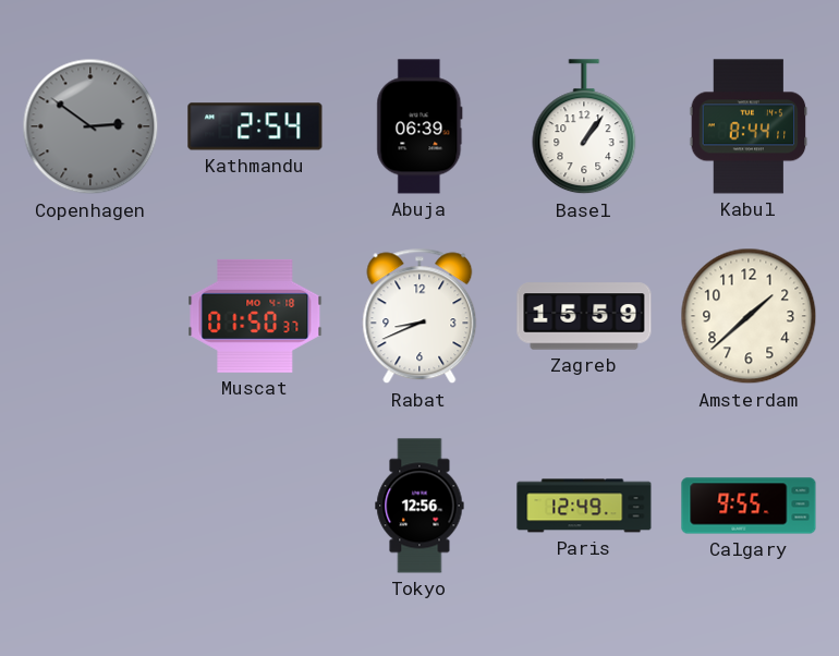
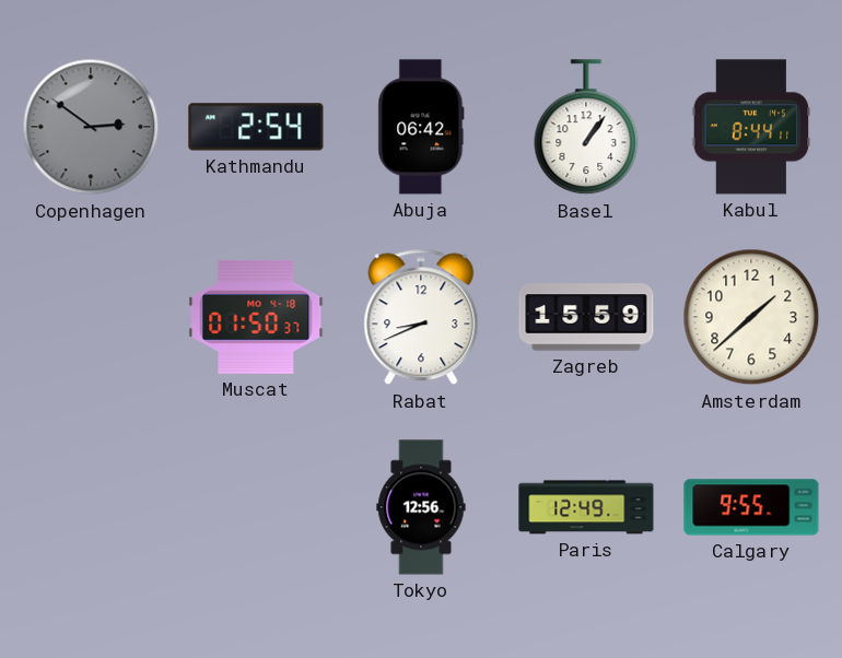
Abuja: 06:39 -> 06:42
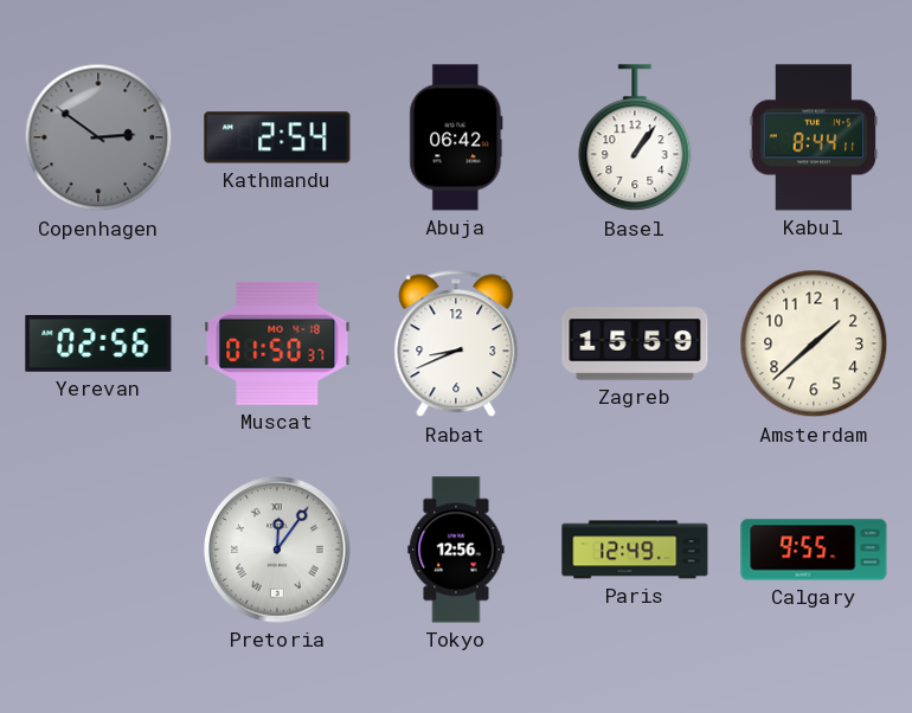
Yerevan: none -> 02:56
Pretoria: none -> 12:06
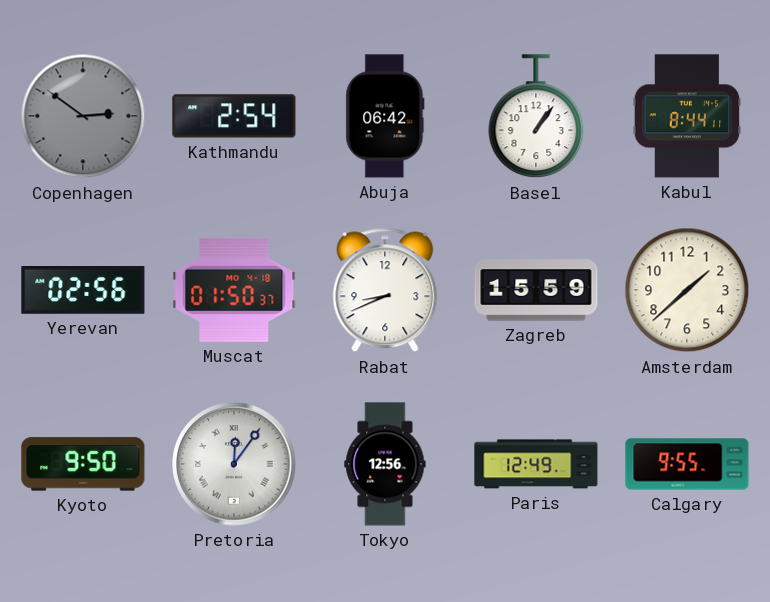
Kyoto: none -> 9:50
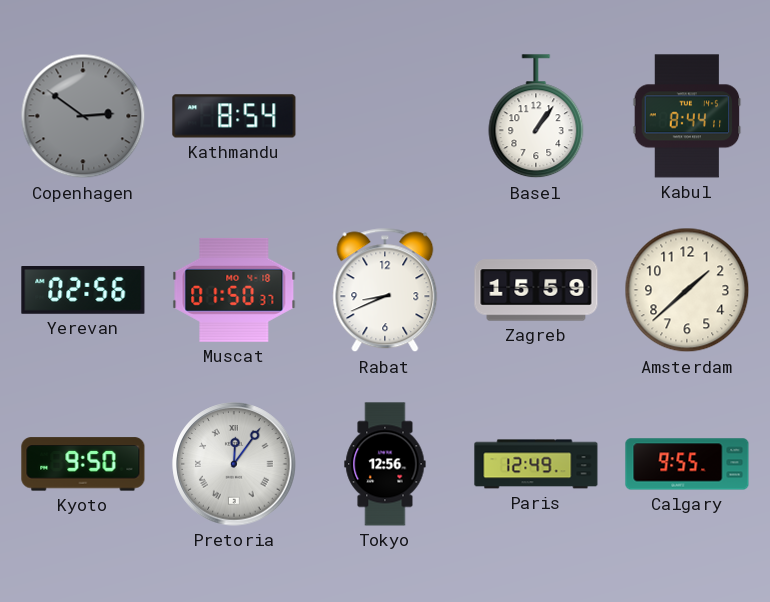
Kathmandu: 2:54 -> 8:54
Abuja: 06:42 -> none
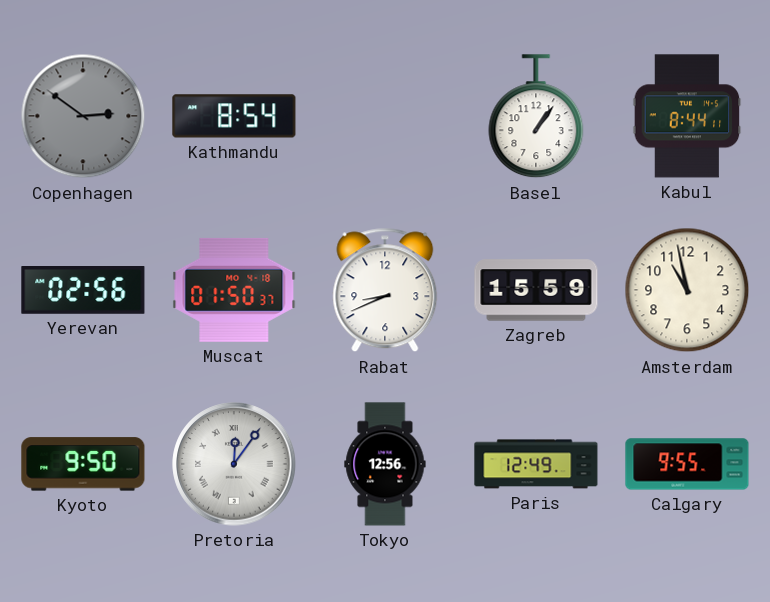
Amsterdam: 1:38 -> 10:58
